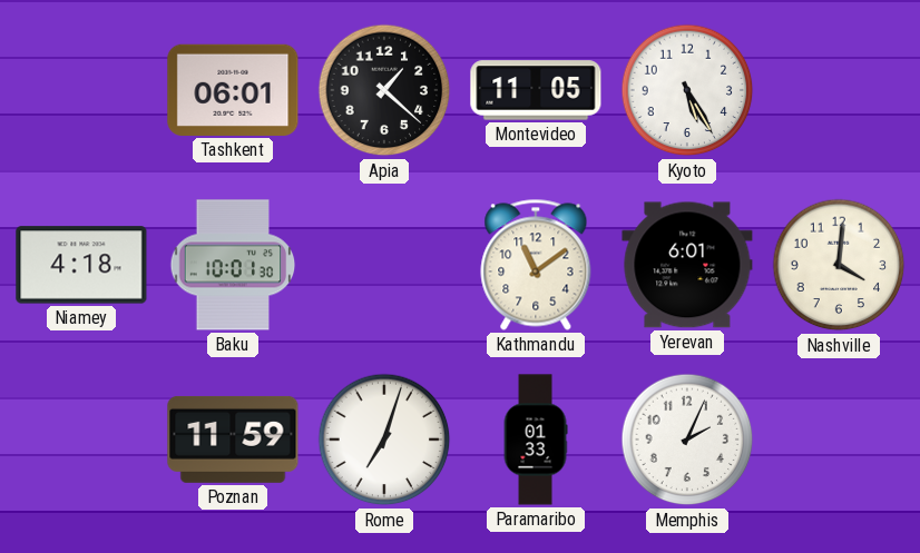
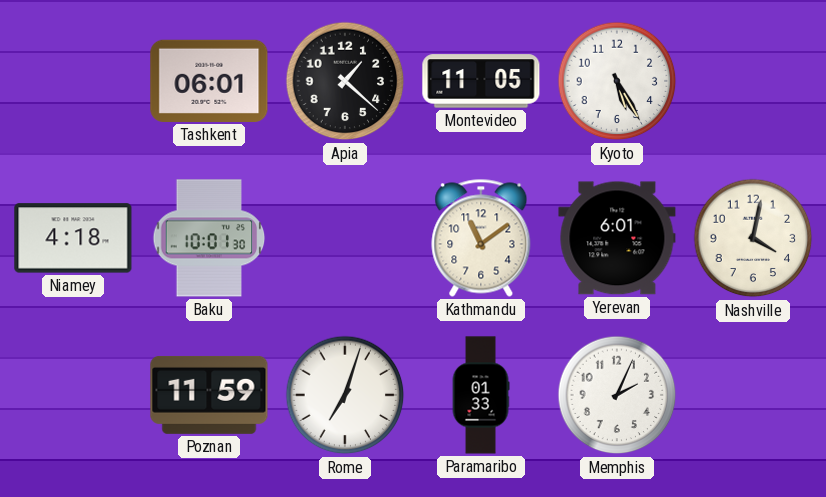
Nashville: 4:01 -> 4:02
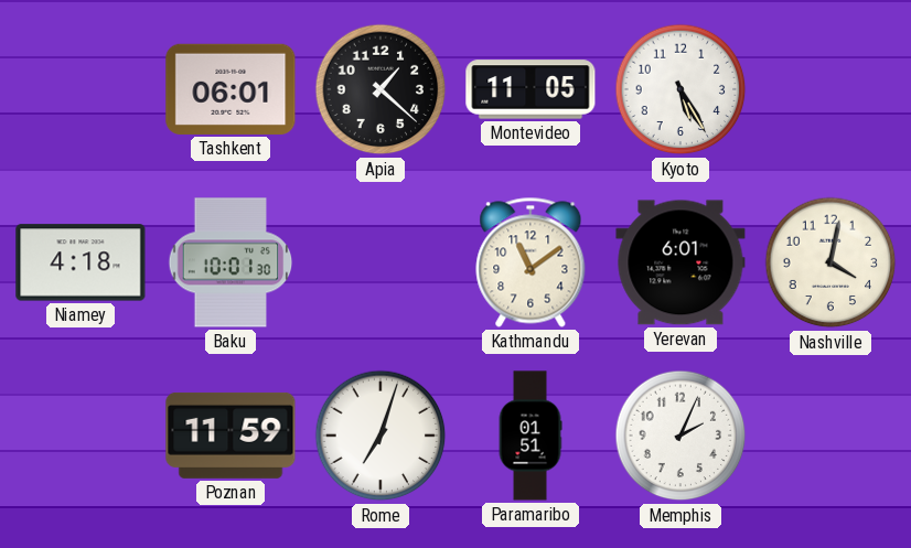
Paramaribo: 01:33 -> 01:51
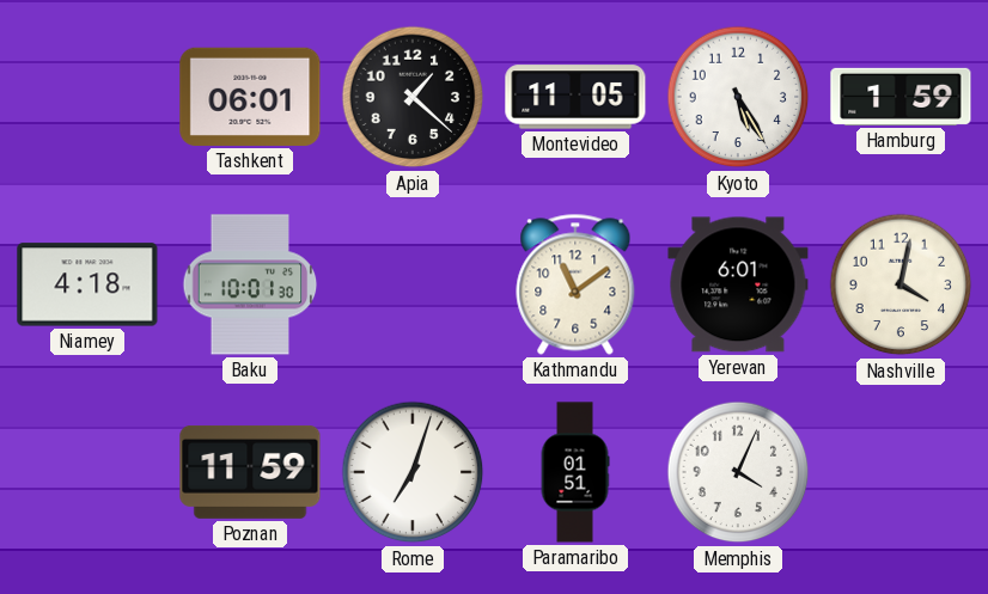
Hamburg: none -> 1:59
Memphis: 2:04 -> 4:04
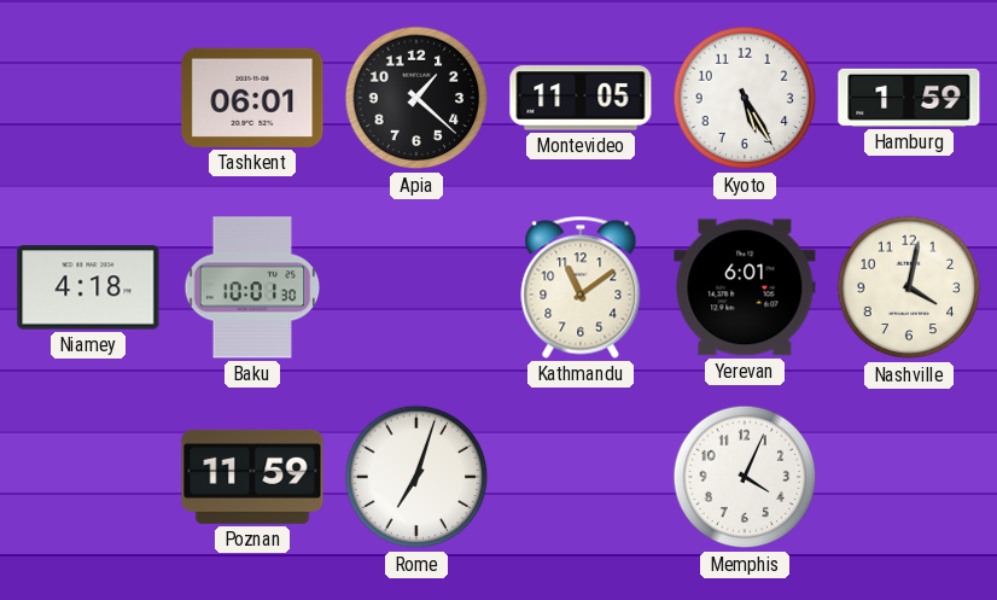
Paramaribo: 01:51 -> none
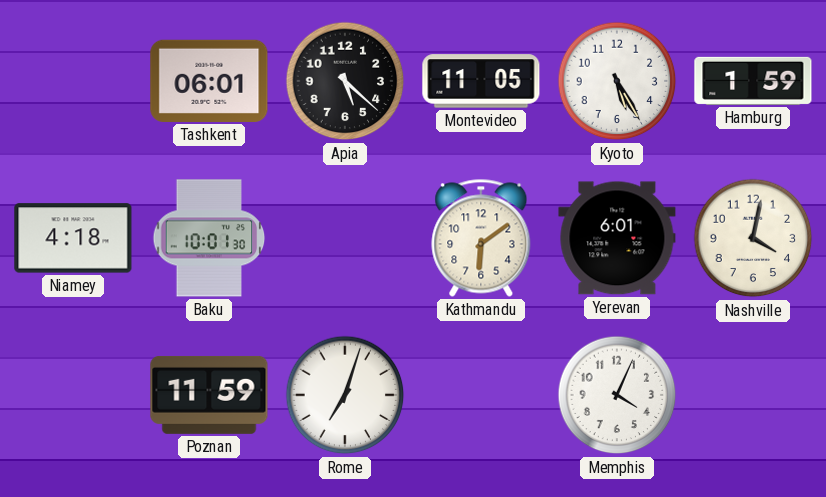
Apia: 1:22 -> 5:22
Kathmandu: 11:09 -> 6:09
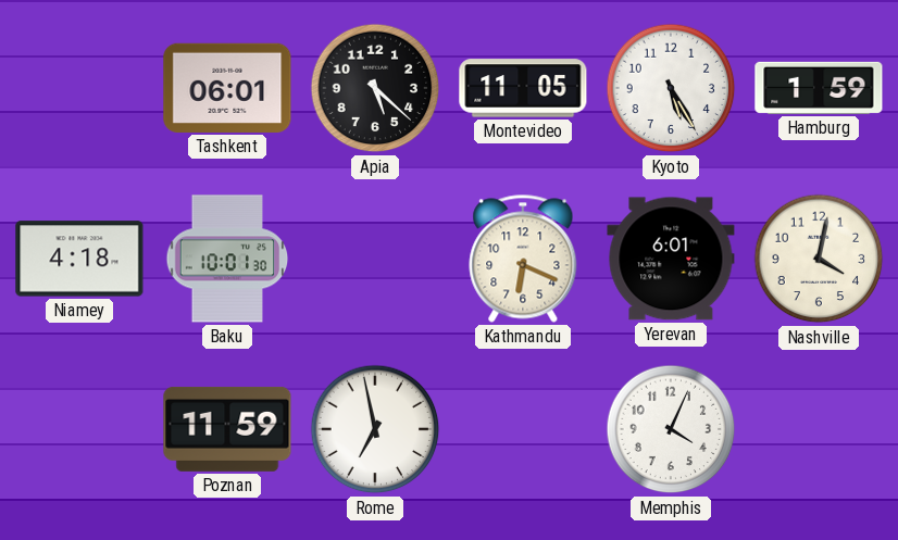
Kathmandu: 6:09 -> 6:19
Rome: 7:03 -> 6:58
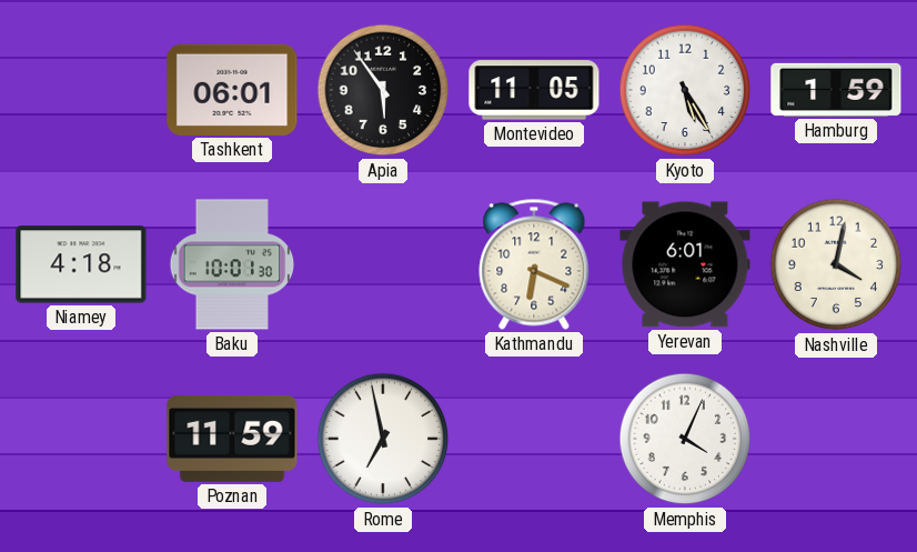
Apia: 5:22 -> 5:54
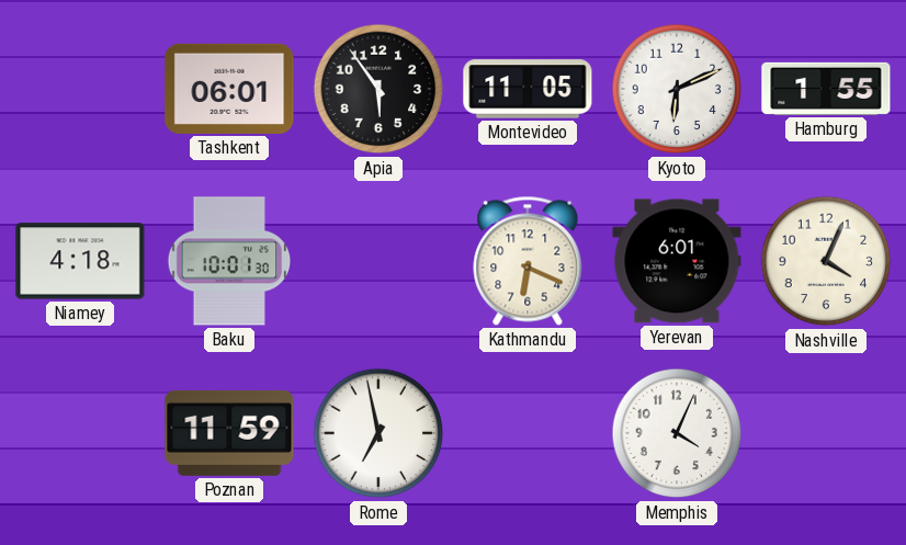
Kyoto: 5:25 -> 6:11
Hamburg: 1:59 -> 1:55
Nashville: 4:02 -> 4:04
